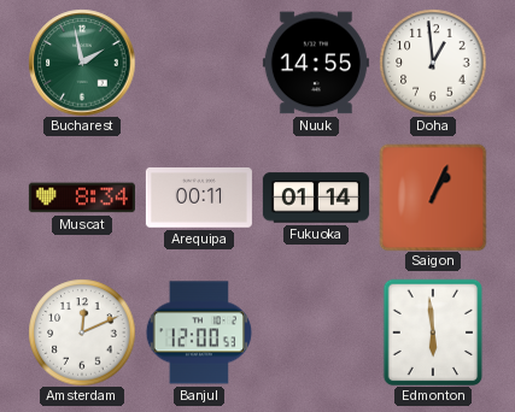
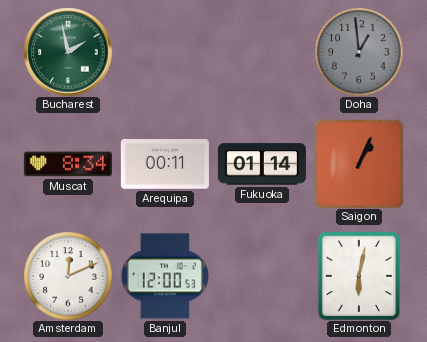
Nuuk: 14:55 -> none
Doha dial: white -> grey
Edmonton: 5:59 -> 6:02
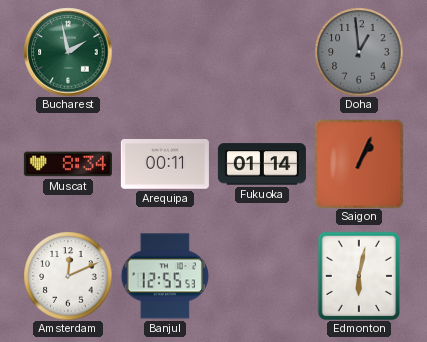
Banjul: 12:00 -> 12:55
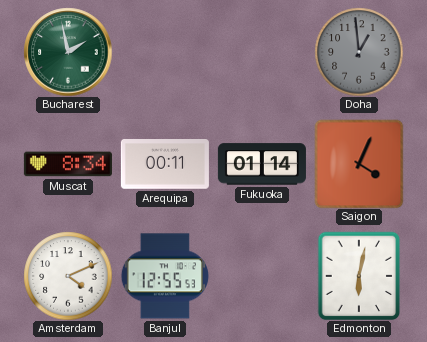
Saigon: 1:04 -> 4:04
Amsterdam: 12:11 -> 4:11
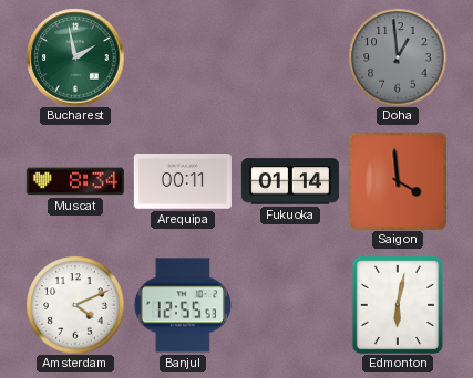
Saigon: 4:04 -> 3:59
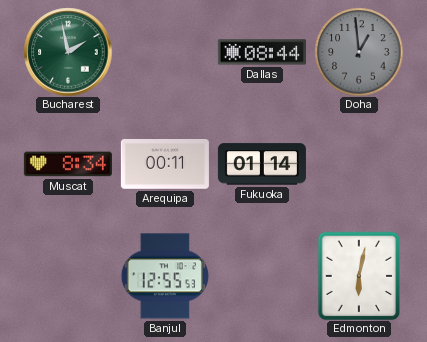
Dallas: none -> 08:44
Saigon: 3:59 -> none
Amsterdam: 4:11 -> none
